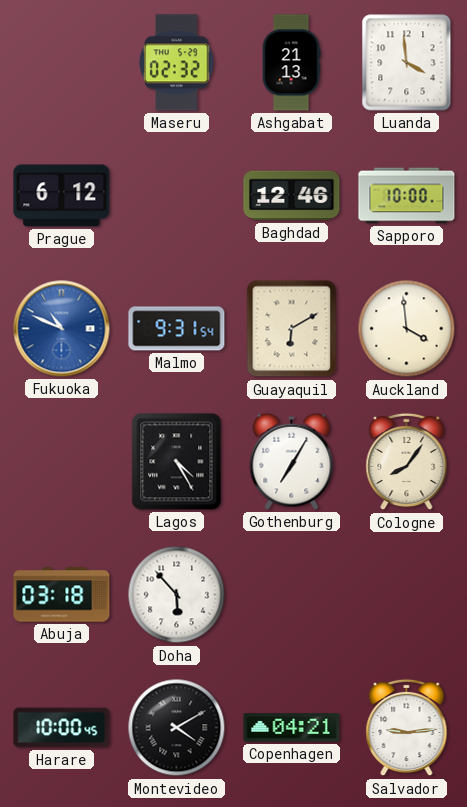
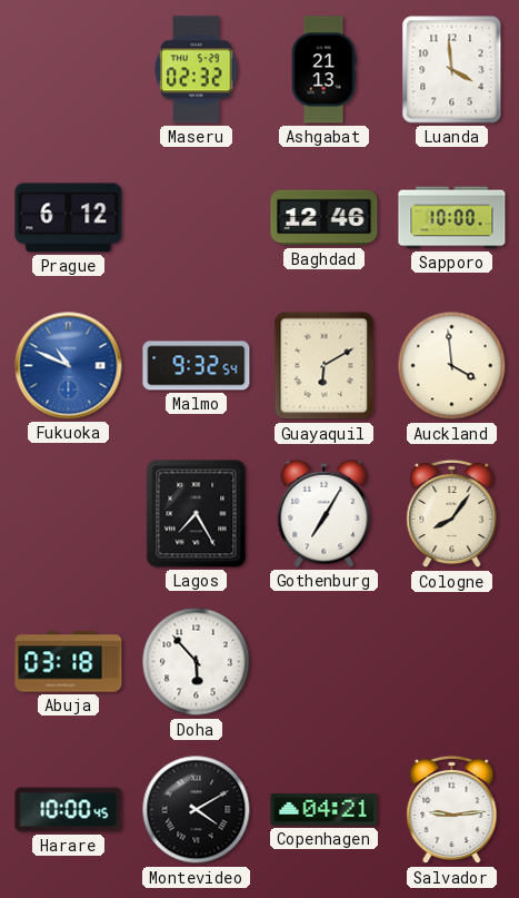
Malmo: 9:31 -> 9:32
Lagos: 4:25 -> 7:25
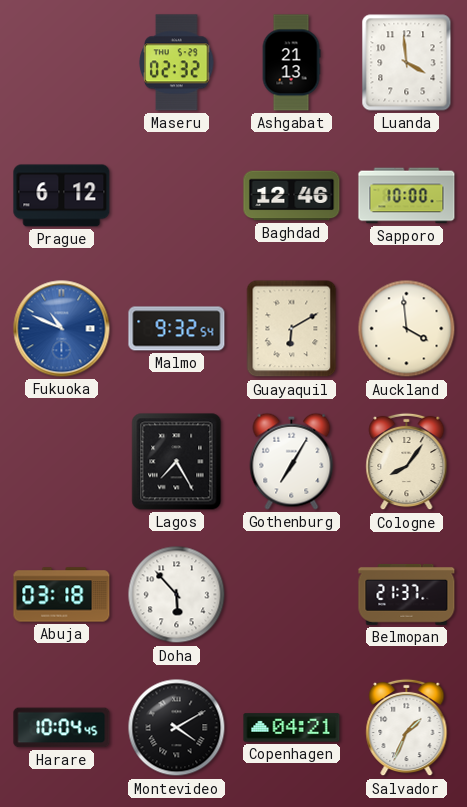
Belmopan: none -> 21:37
Harare: 10:00 -> 10:04
Salvador: 9:14 -> 1:34
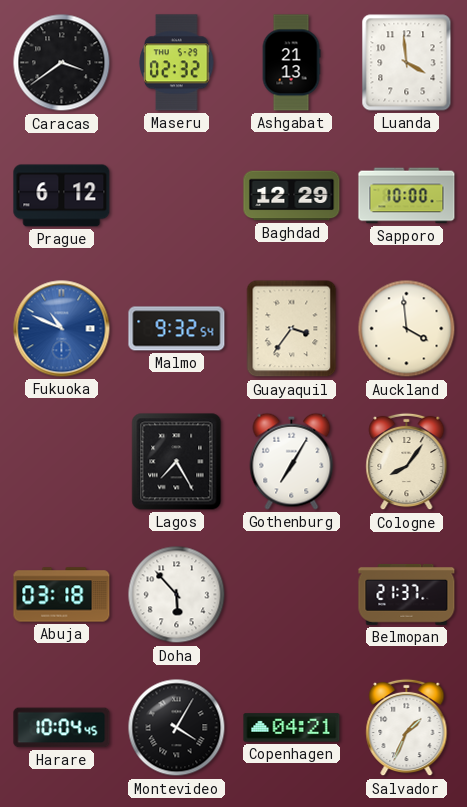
Caracas: none -> 3:39
Baghdad: 12:46 -> 12:29
Guayaquil: 6:10 -> 3:36
Montevideo: 4:10 -> 4:05
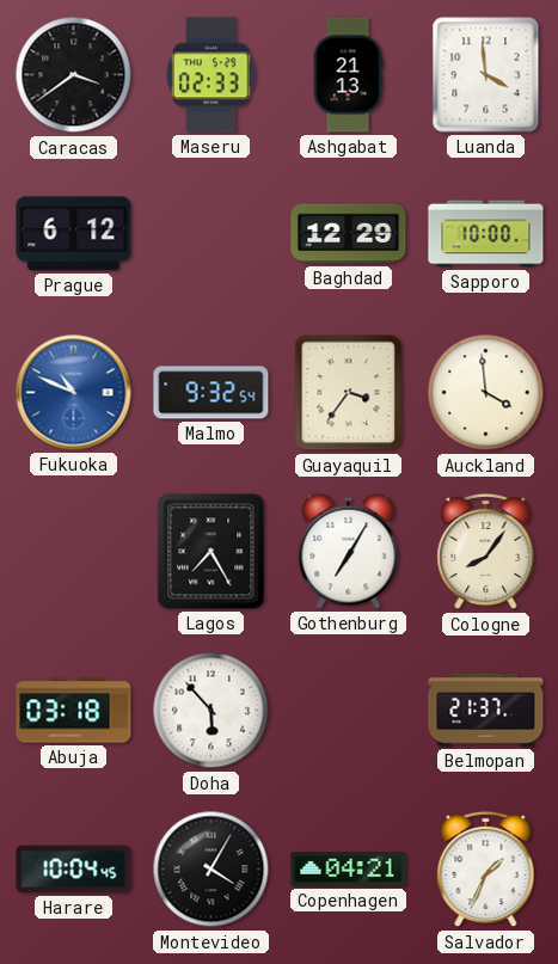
Maseru: 02:32 -> 02:33
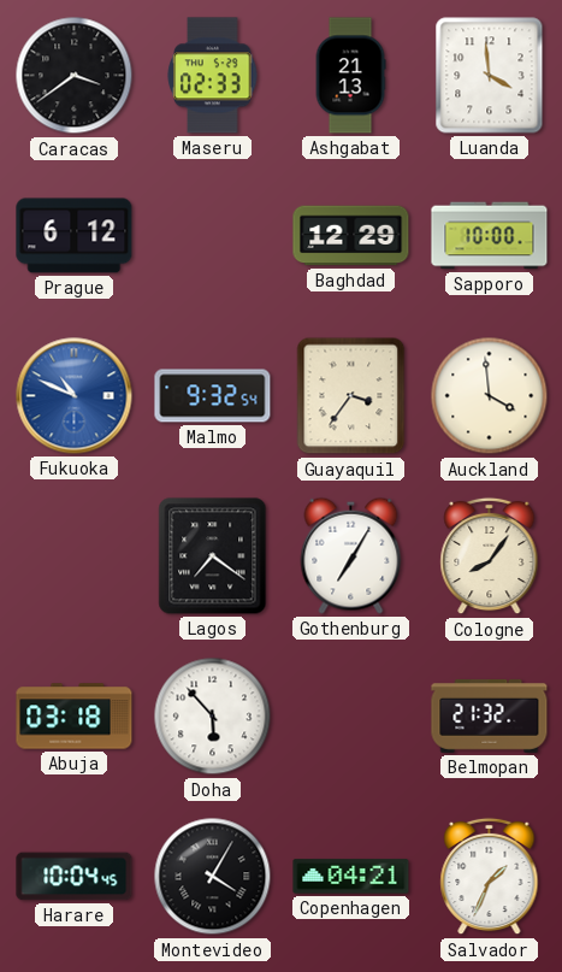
Lagos: 7:25 -> 7:21
Belmopan: 21:37 -> 21:32
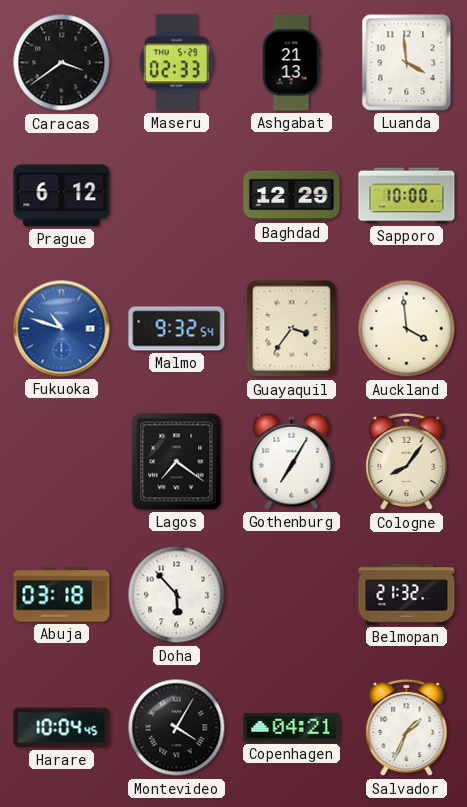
Fukuoka: 10:49 -> 10:48
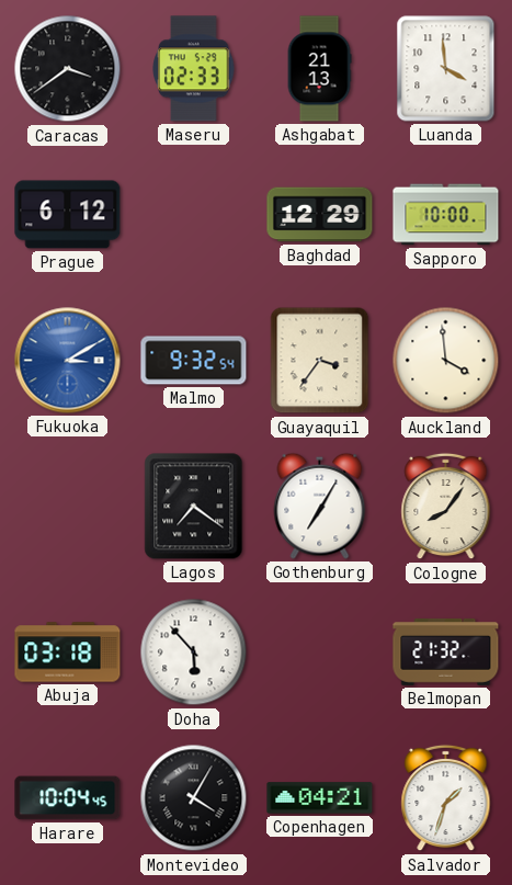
Fukuoka: 10:48 -> 3:10
Salvador: 1:34 -> 1:33
